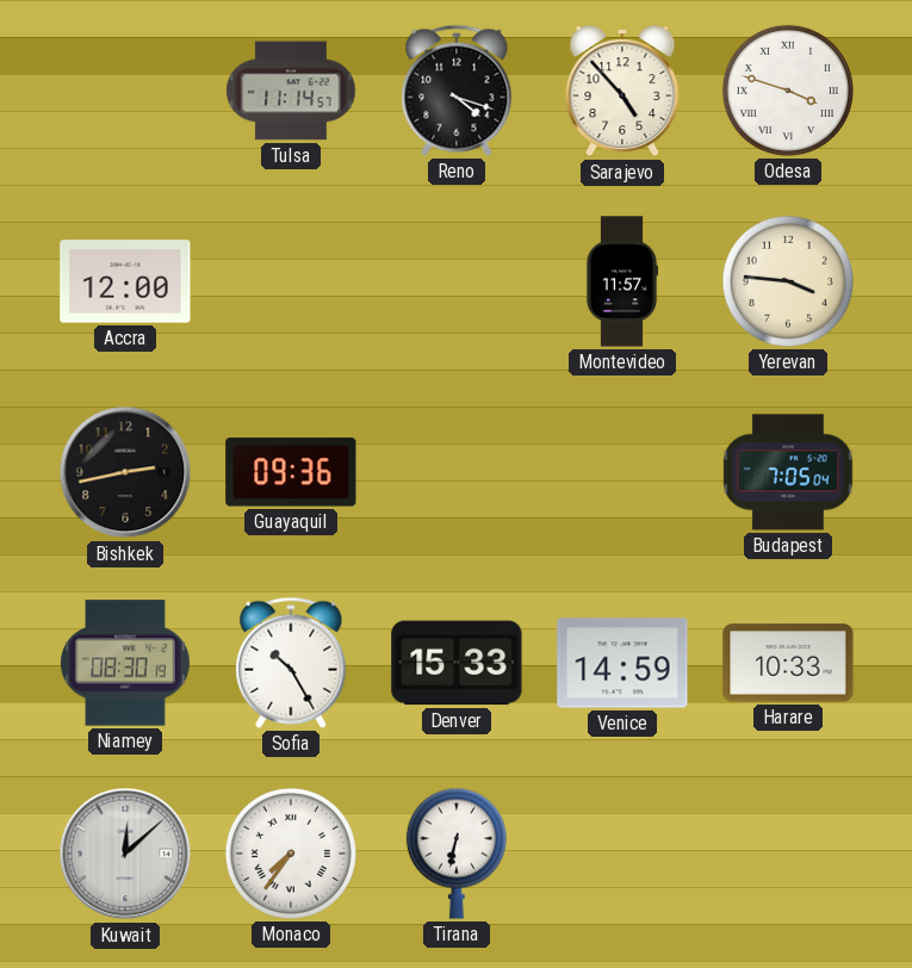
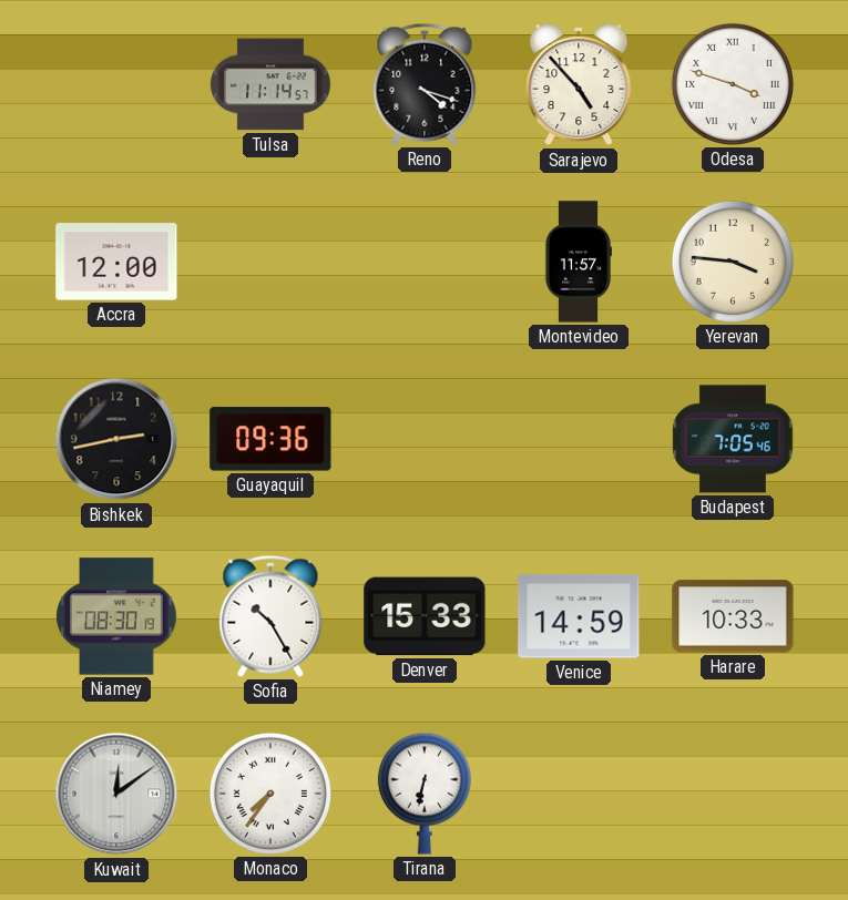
Budapest: 7:05:04 -> 7:05:46
Kuwait: 12:08 -> 12:09
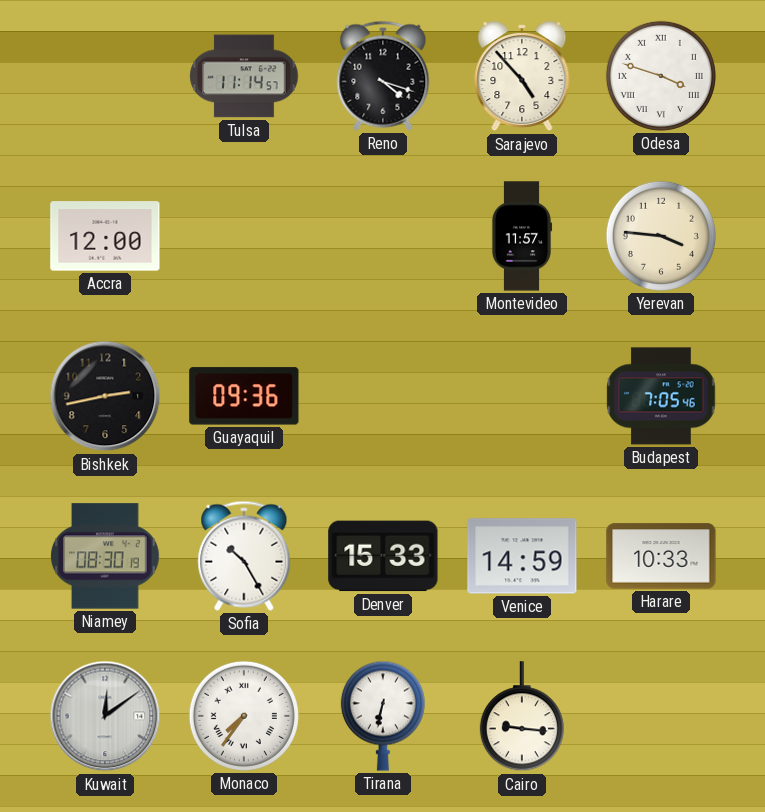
Cairo: none -> 9:16
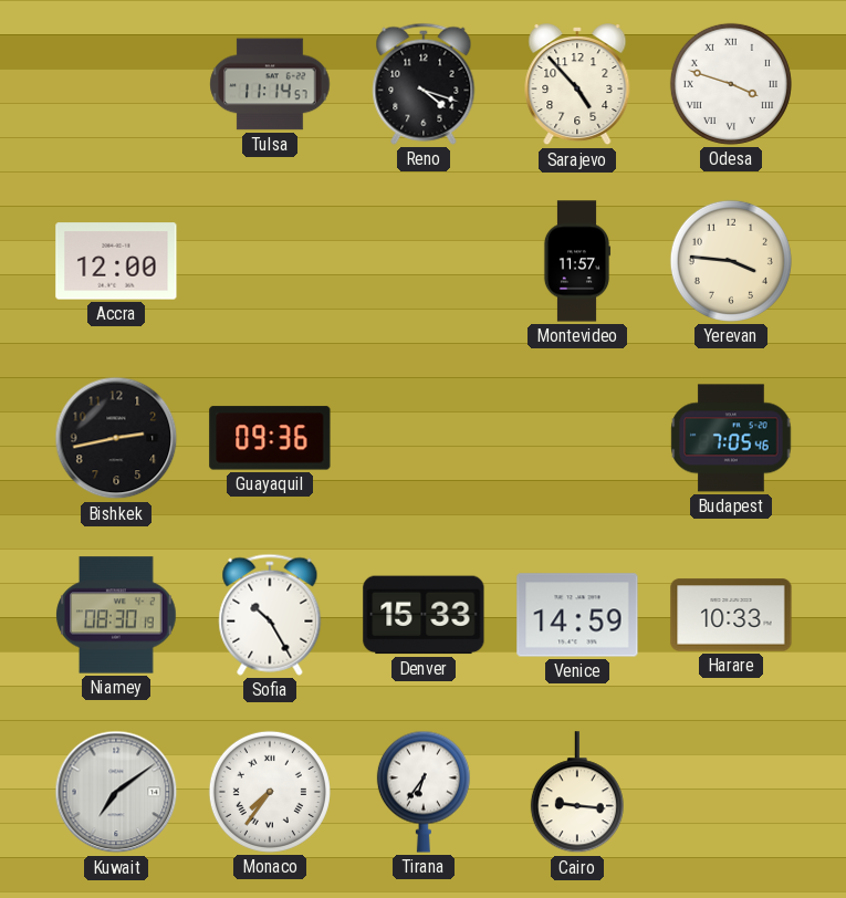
Kuwait: 12:09 -> 7:09
Tirana: 6:32 -> 6:36
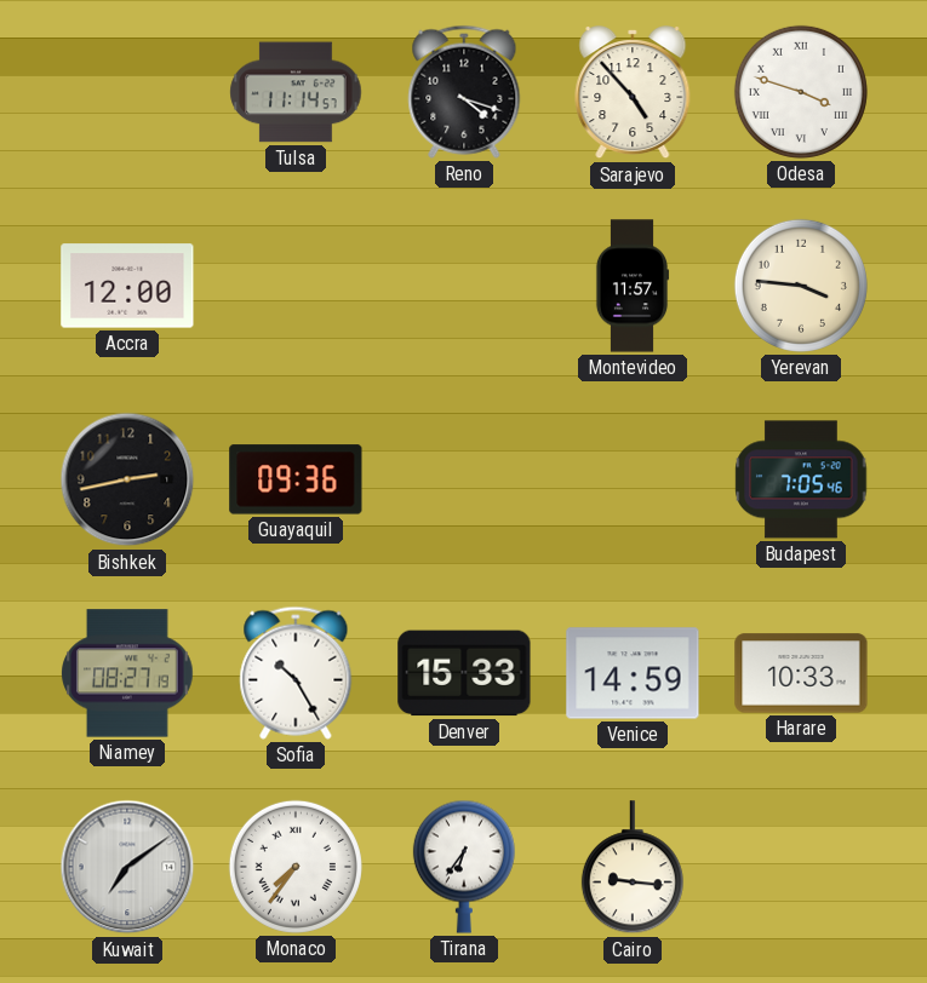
Niamey: 08:30 -> 08:27
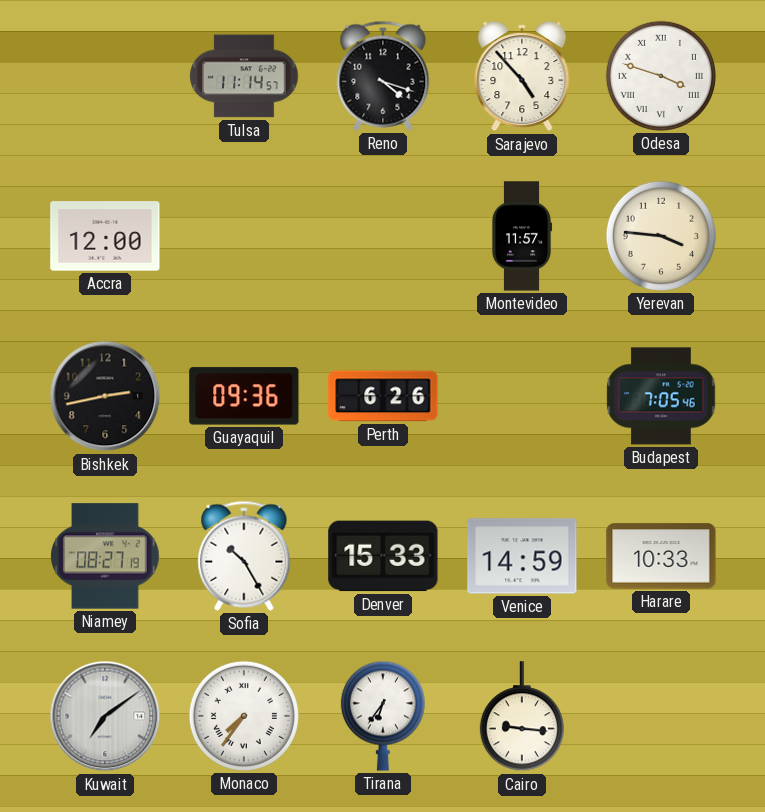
Perth: none -> 6:26
